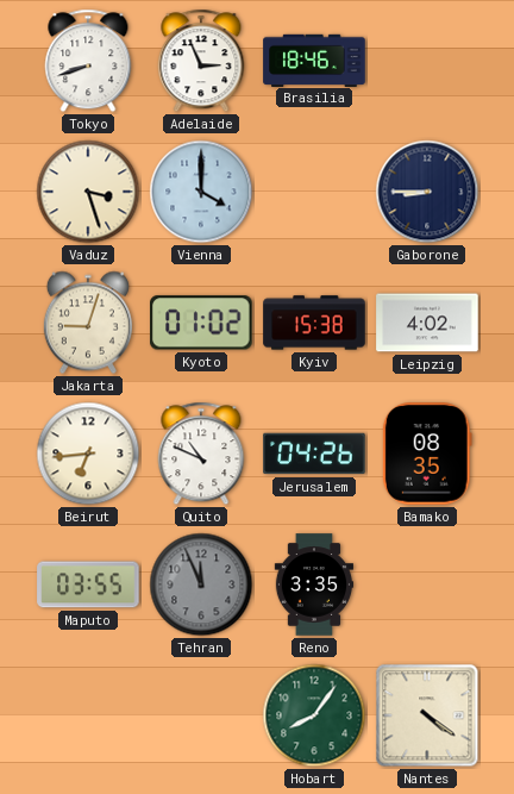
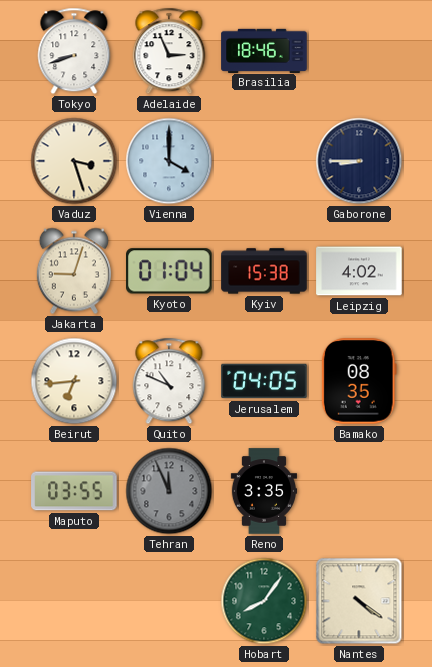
Kyoto: 01:02 -> 01:04
Jerusalem: 04:26 -> 04:05
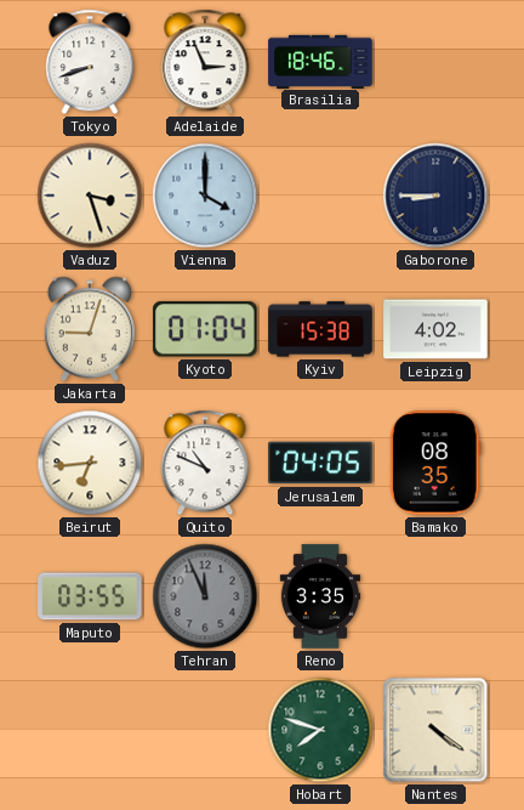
Hobart: 8:06 -> 7:48
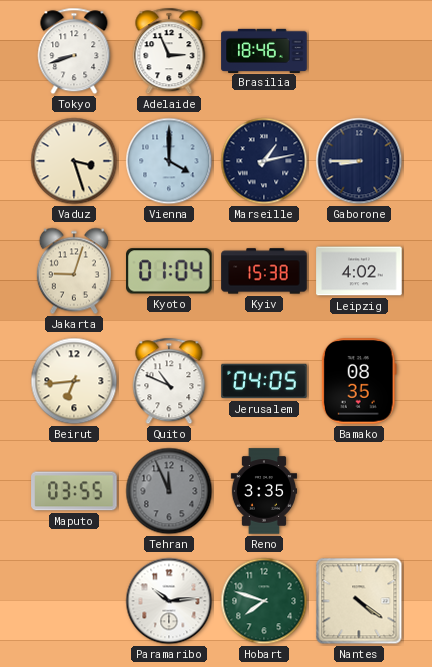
Marseille: none -> 1:13
Paramaribo: none -> 10:14
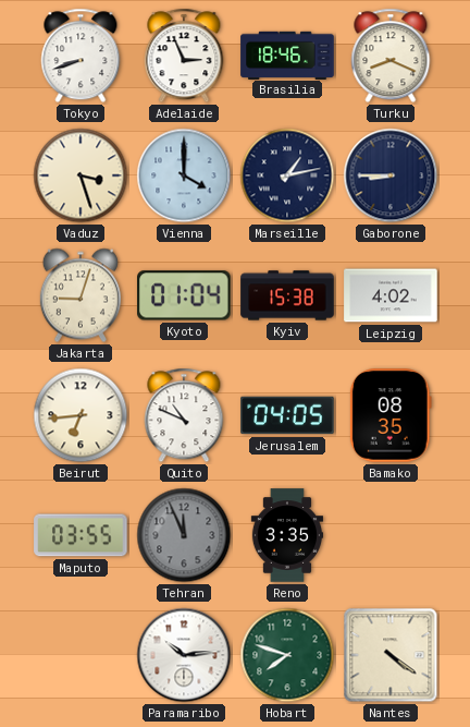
Turku: none -> 8:19
